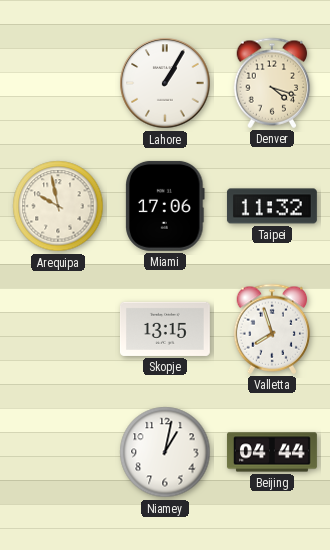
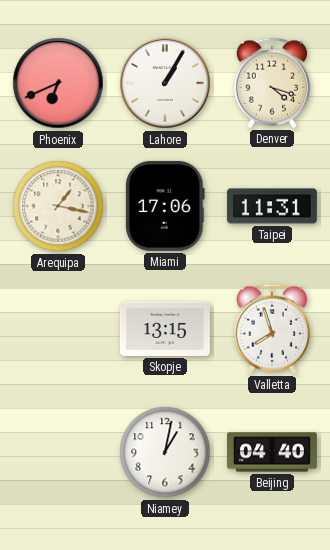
Phoenix: none -> 6:41
Arequipa: 9:58 -> 1:17
Taipei: 11:32 -> 11:31
Beijing: 04:44 -> 04:40
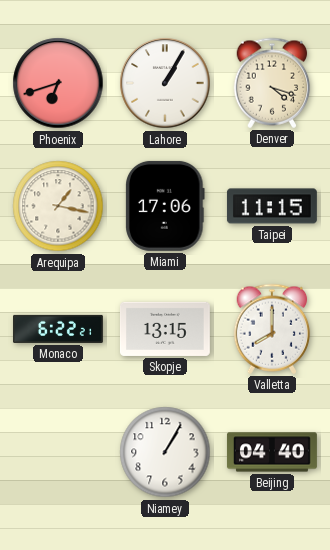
Phoenix: 6:41 -> 6:42
Taipei: 11:31 -> 11:15
Monaco: none -> 6:22
Valletta: 7:57 -> 8:00
Niamey: 1:02 -> 1:05
